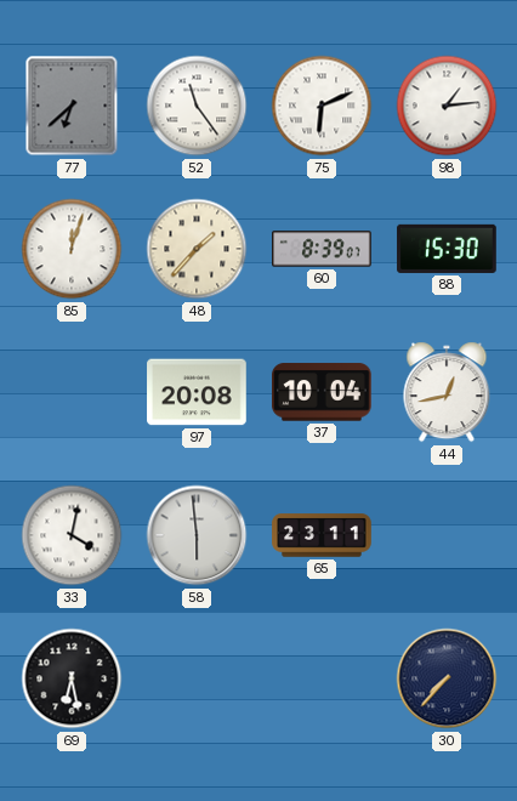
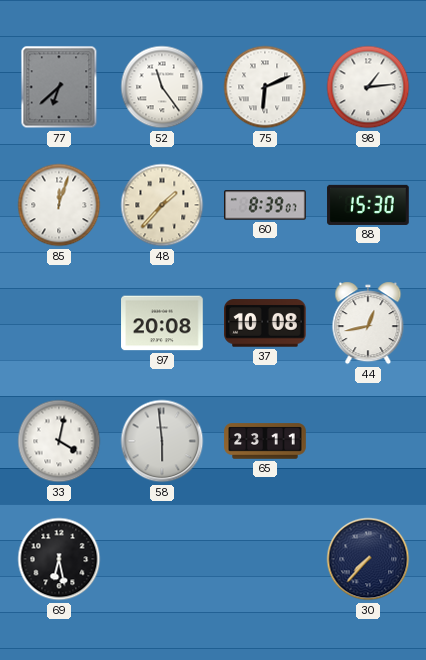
37: 10:04 -> 10:08
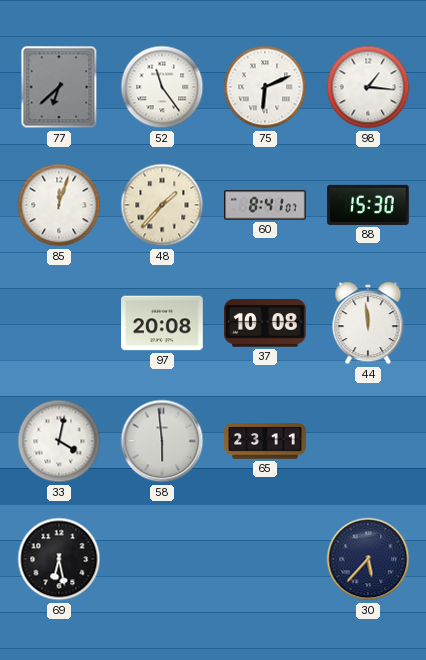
98: 1:14 -> 1:16
60: 8:39 -> 8:41
44: 12:43 -> 11:59
30: 7:37 -> 5:37
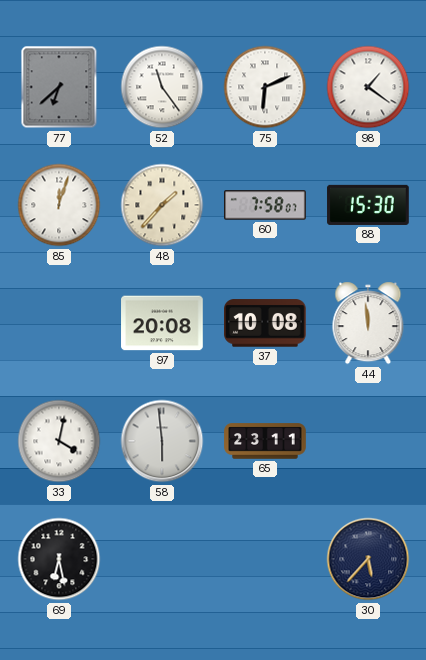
98: 1:16 -> 1:21
60: 8:41 -> 7:58
